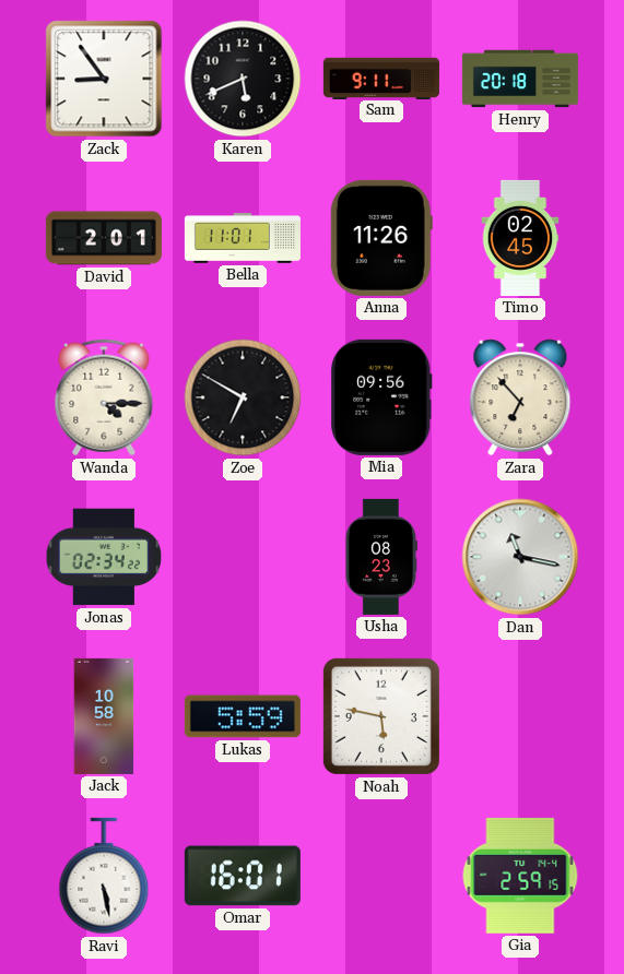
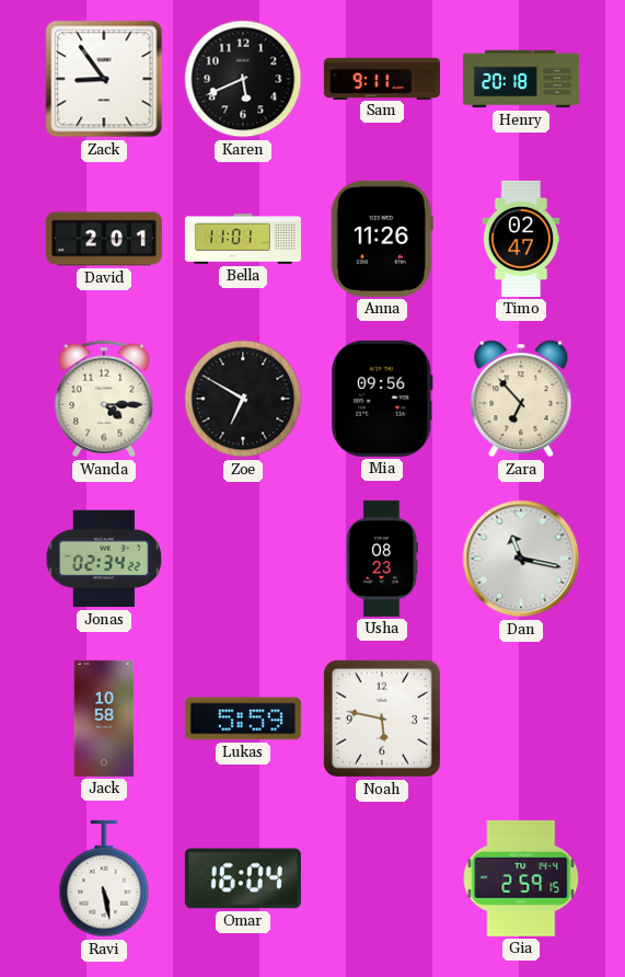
Timo: 02:45 -> 02:47
Omar: 16:01 -> 16:04
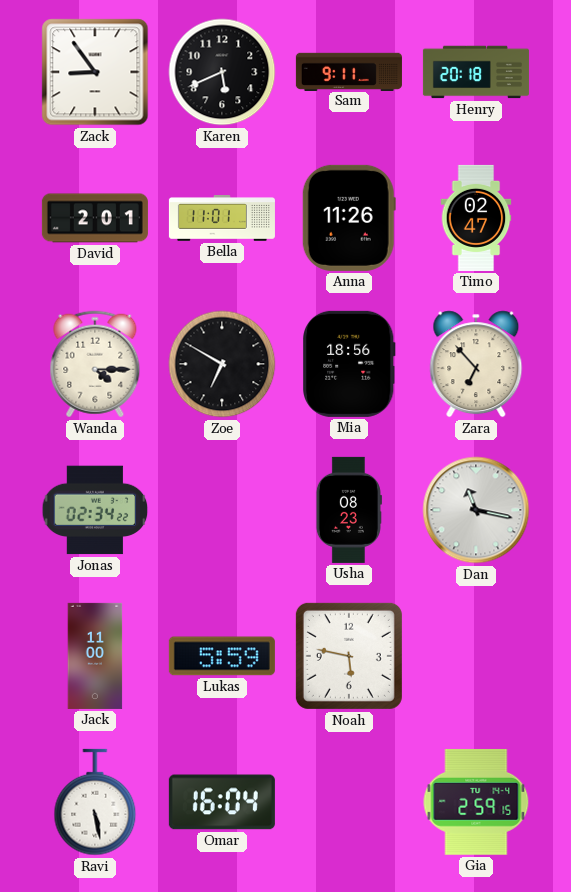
Mia: 09:56 -> 18:56
Jack: 10:58 -> 11:00
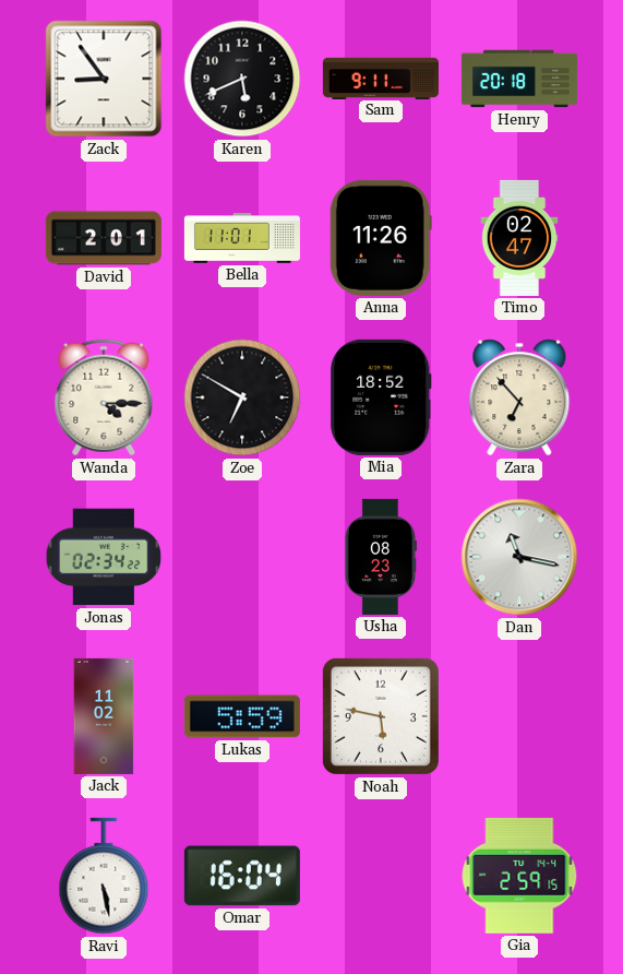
Mia: 18:56 -> 18:52
Jack: 11:00 -> 11:02
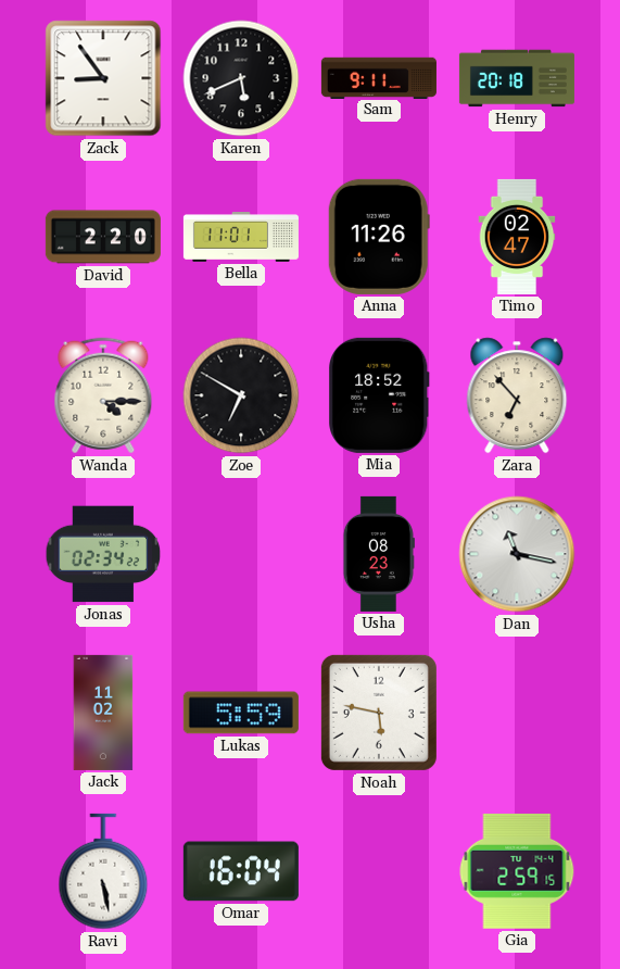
David: 2:01 -> 2:20
